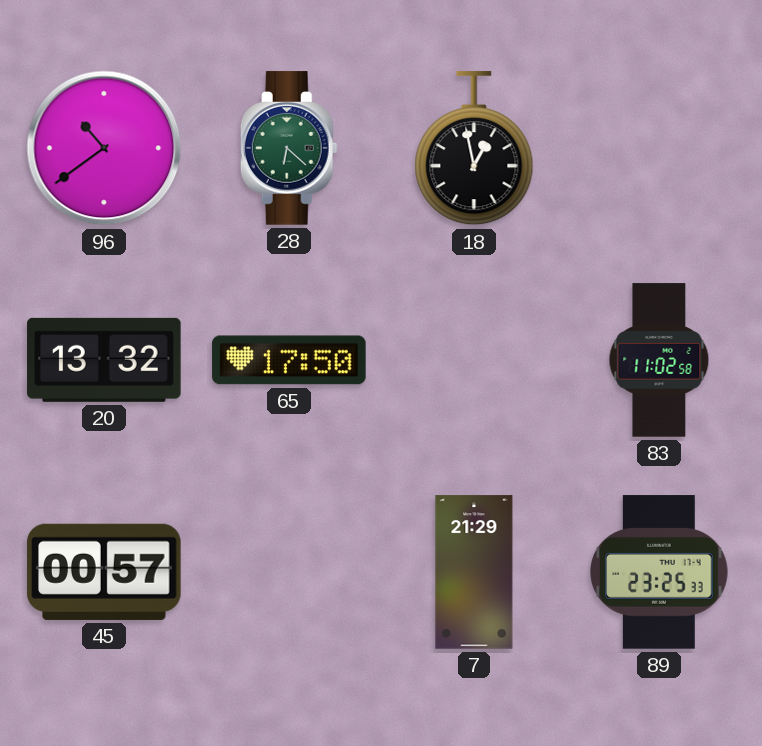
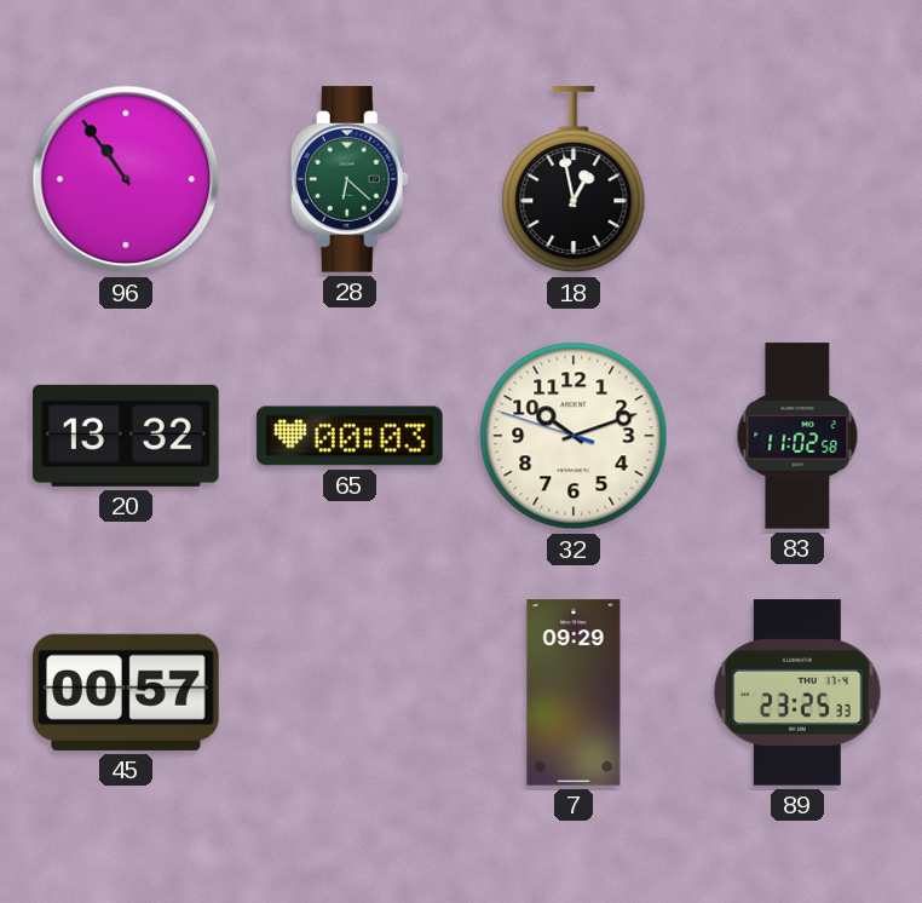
96: 10:39 -> 10:54
65: 17:50 -> 00:03
32: none -> 10:11
7: 21:29 -> 09:29
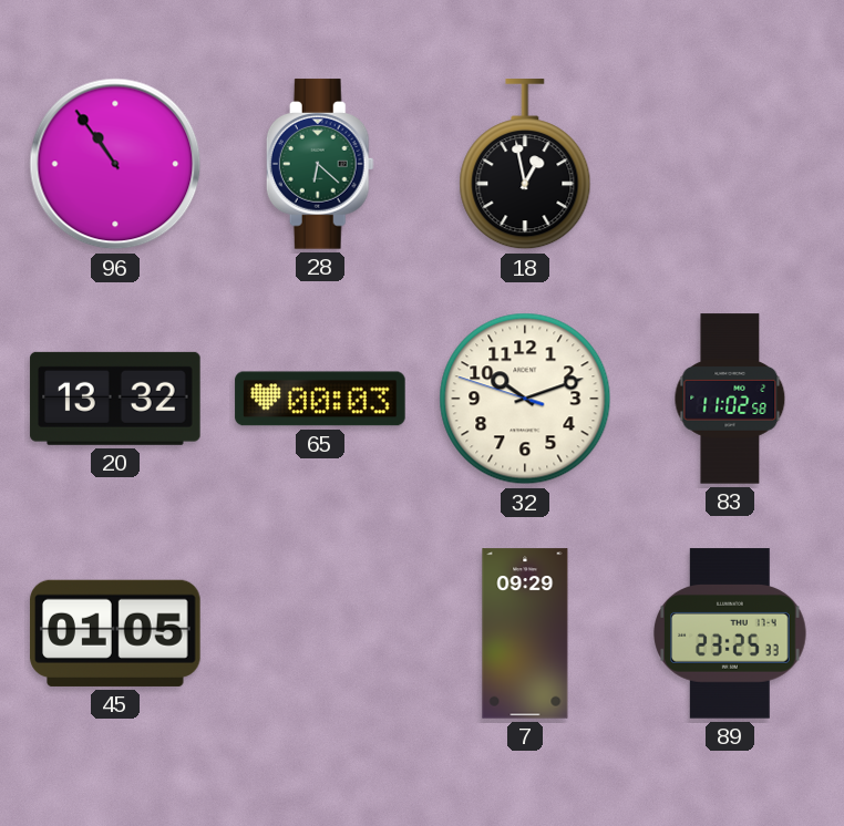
45: 00:57 -> 01:05
